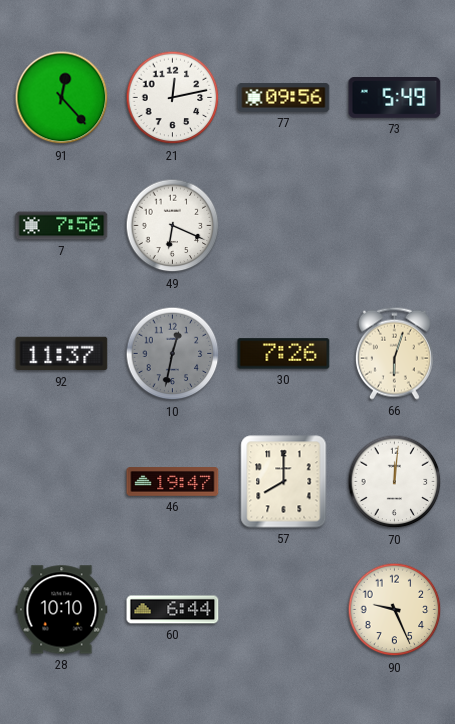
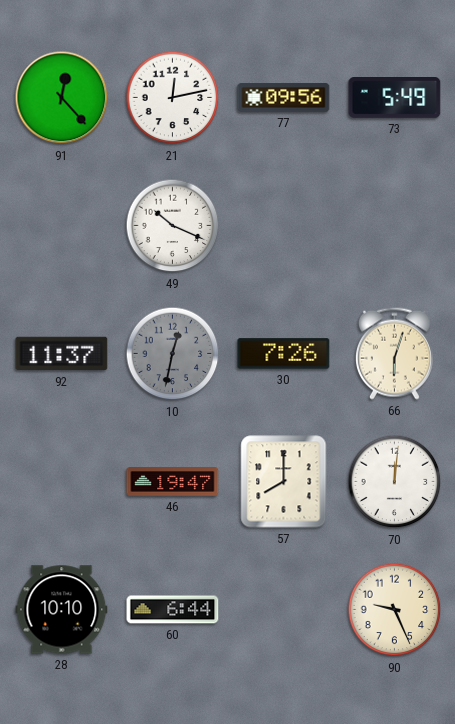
7: 7:56 -> none
49: 6:19 -> 10:19
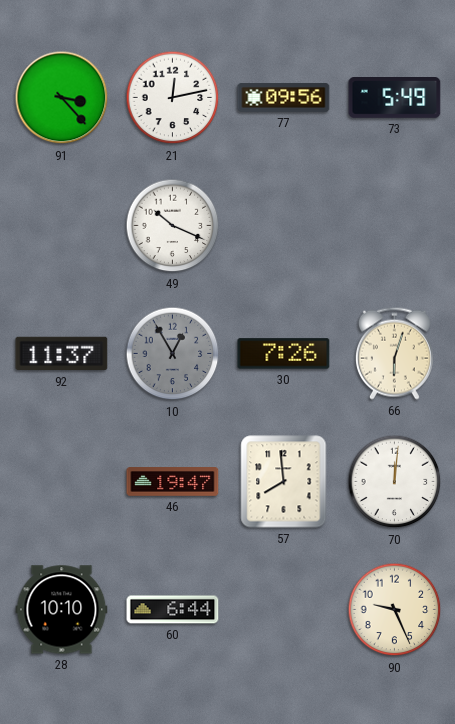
91: 12:23 -> 3:23
10: 12:32 -> 12:55
57: 8:00 -> 7:59
